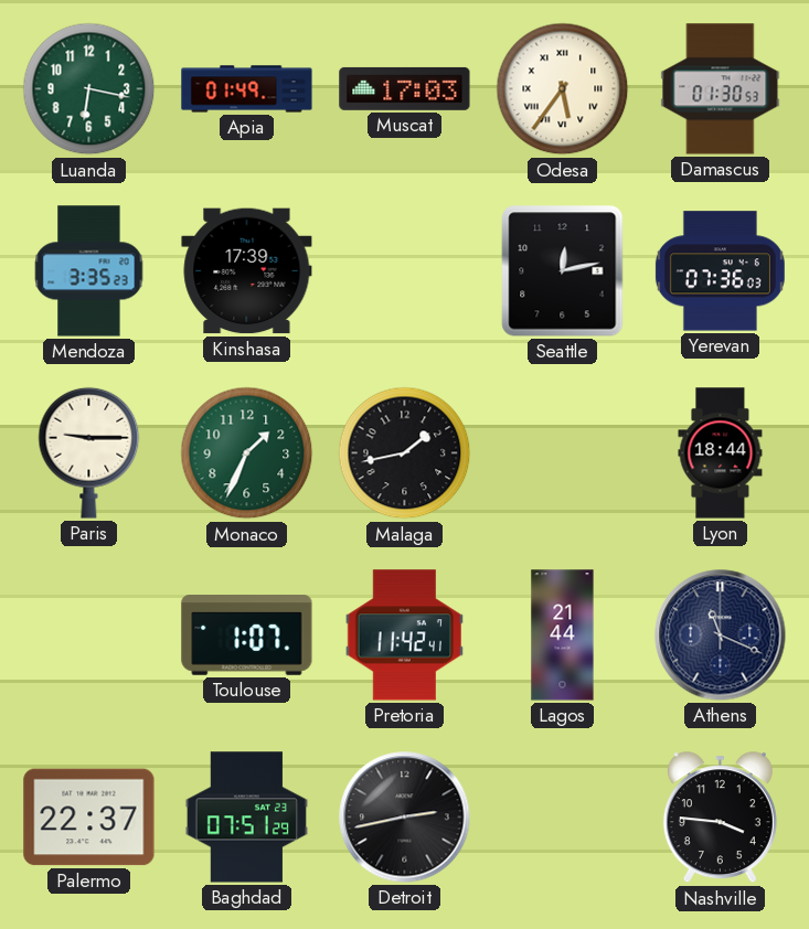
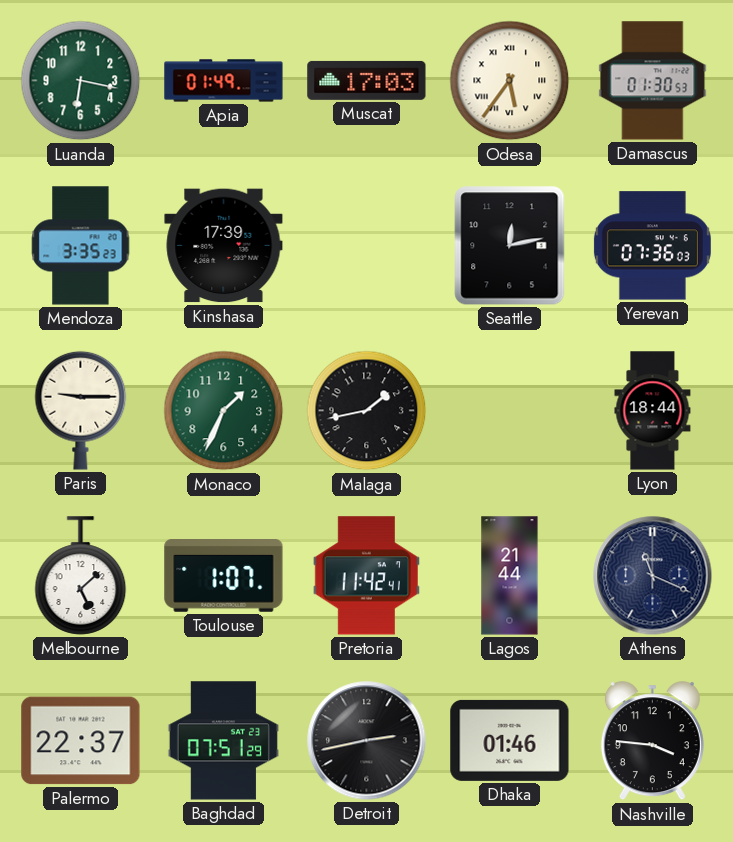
Melbourne: none -> 5:08
Dhaka: none -> 01:46
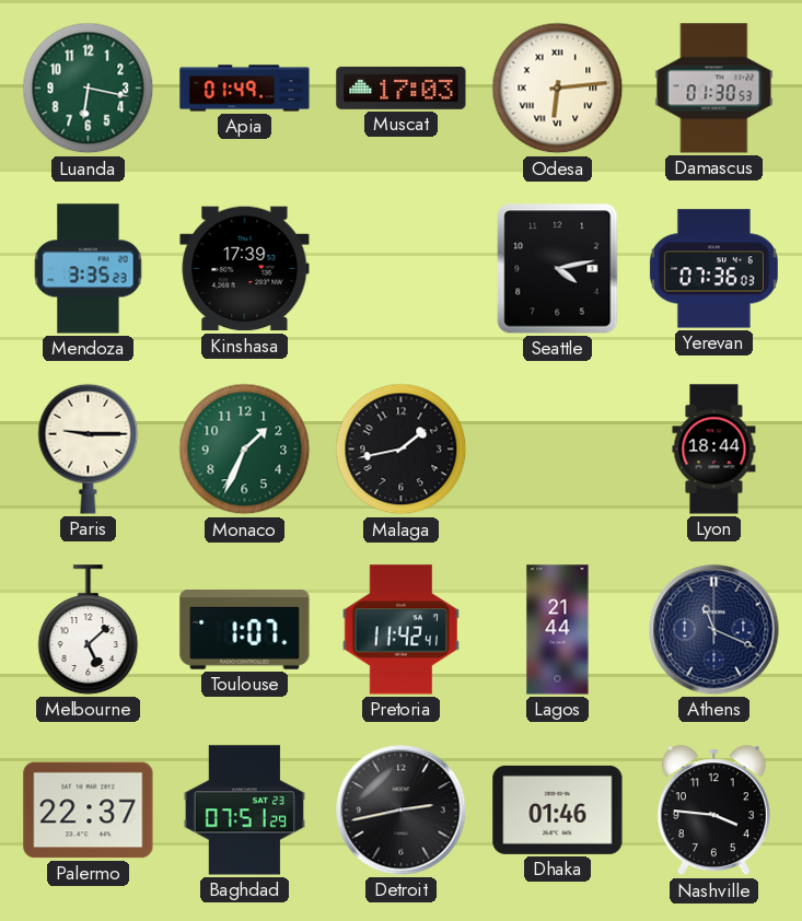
Odesa: 5:36 -> 6:14
Seattle: 12:13 -> 4:13
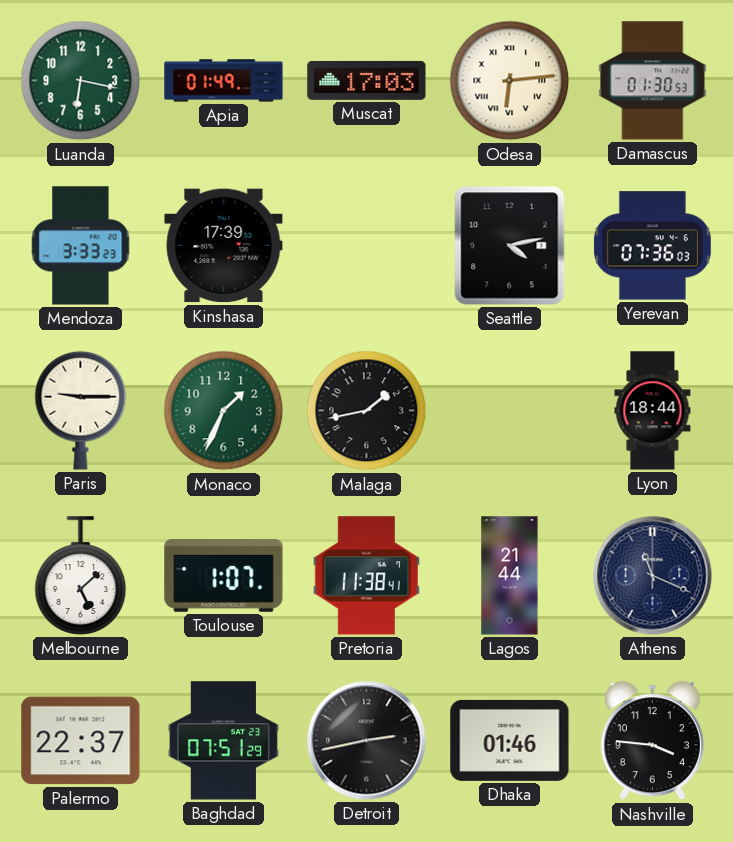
Mendoza: 3:35 -> 3:33
Pretoria: 11:42 -> 11:38
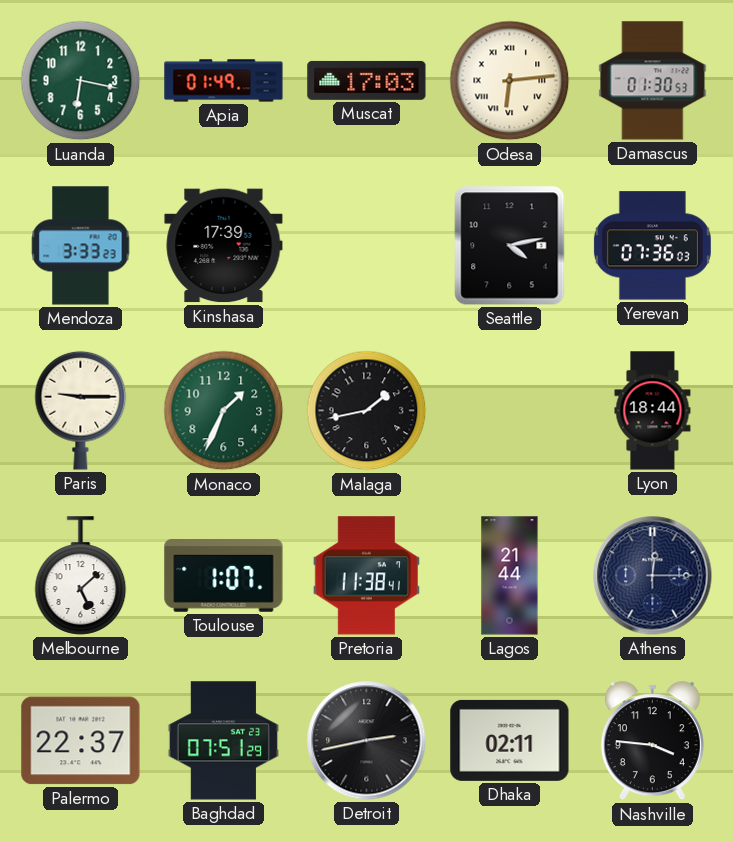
Athens: 11:19 -> 12:15
Dhaka: 01:46 -> 02:11
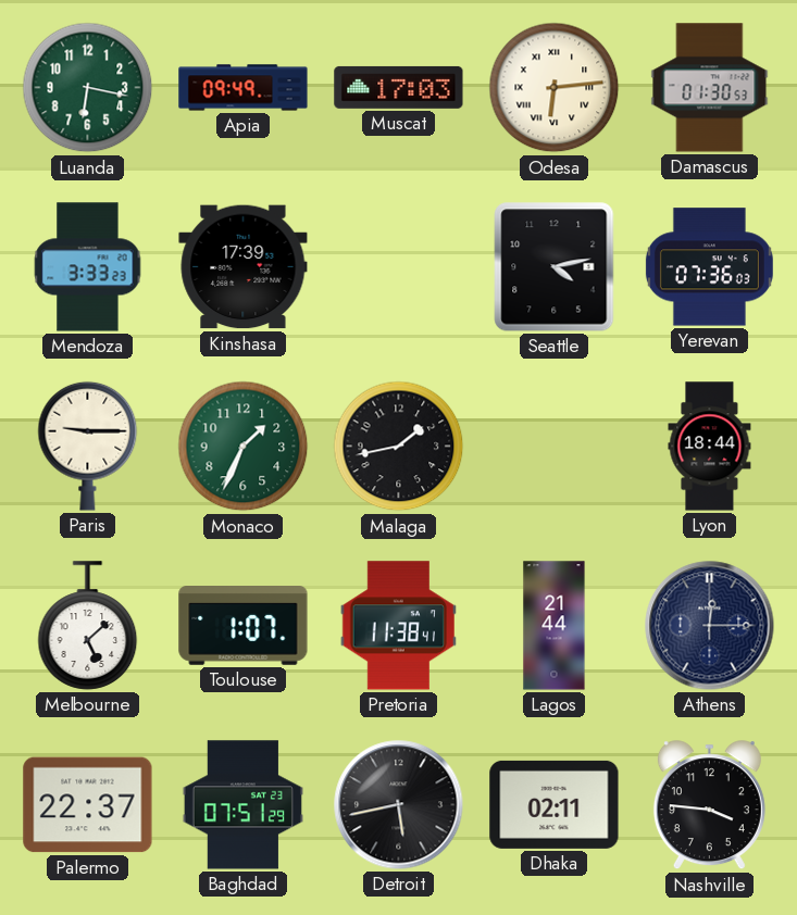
Apia: 01:49 -> 09:49
Detroit: 2:43 -> 5:43
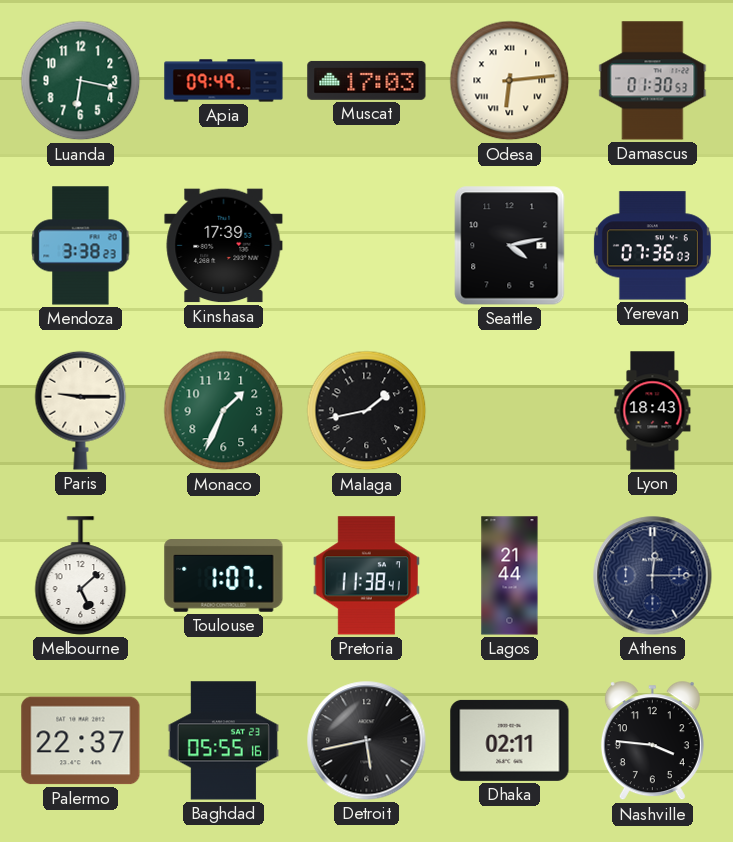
Mendoza: 3:33 -> 3:38
Lyon: 18:44 -> 18:43
Baghdad: 07:51 -> 05:55
